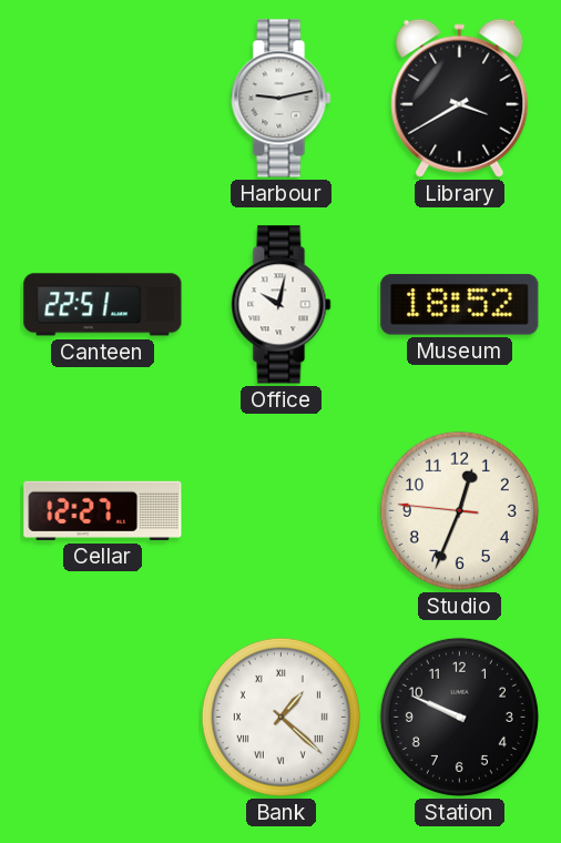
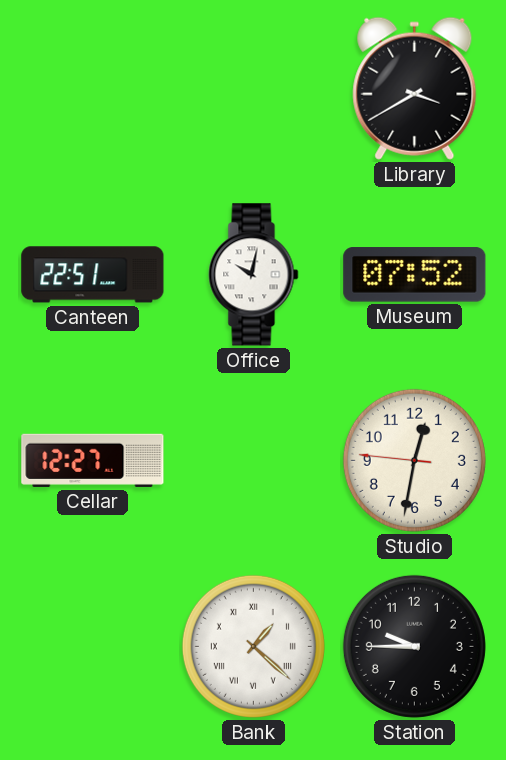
Harbour: 9:13 -> none
Museum: 18:52 -> 07:52
Studio: 12:33 -> 12:31
Station: 9:49 -> 9:45
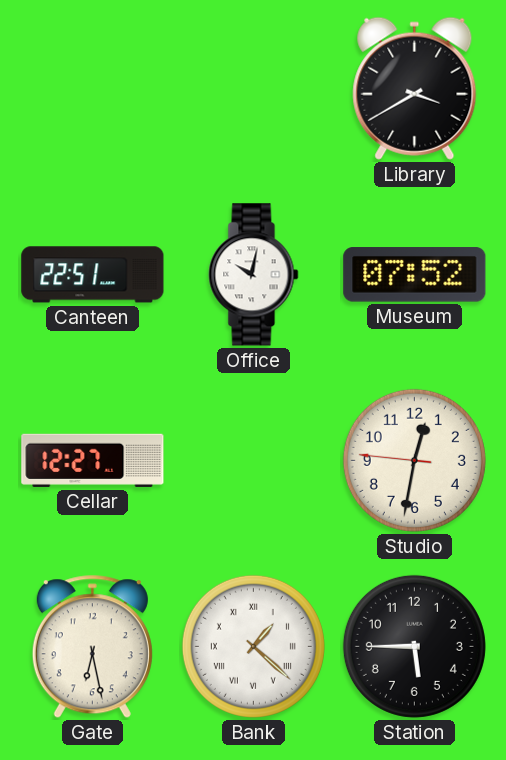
Gate: none -> 6:28
Station: 9:45 -> 5:45
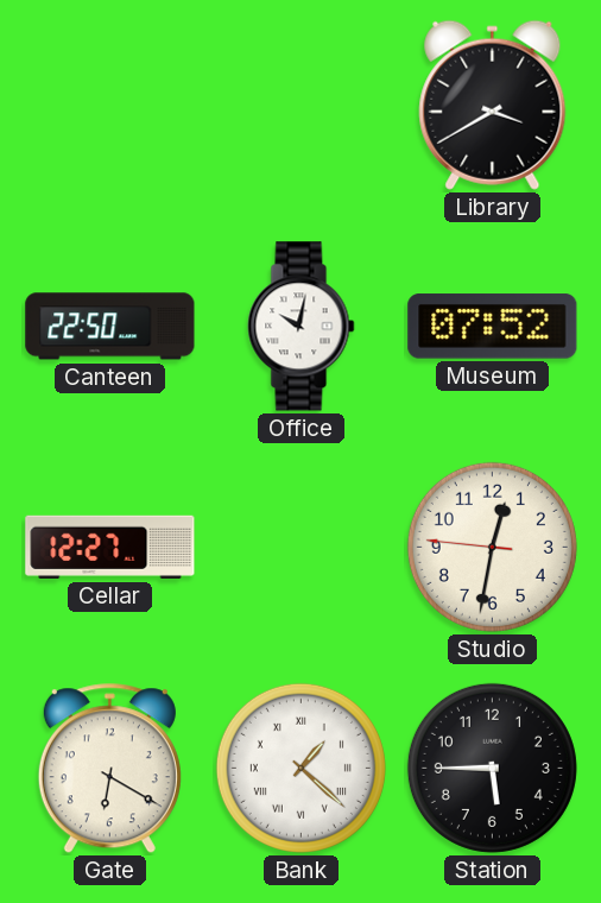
Canteen: 22:51 -> 22:50
Gate: 6:28 -> 6:20
